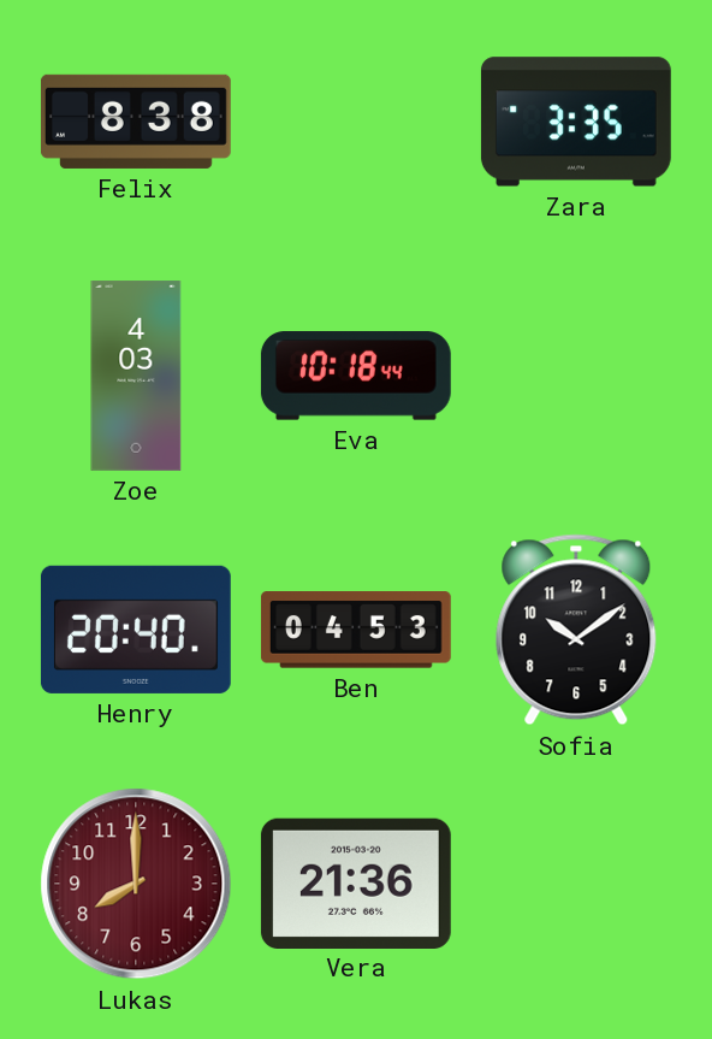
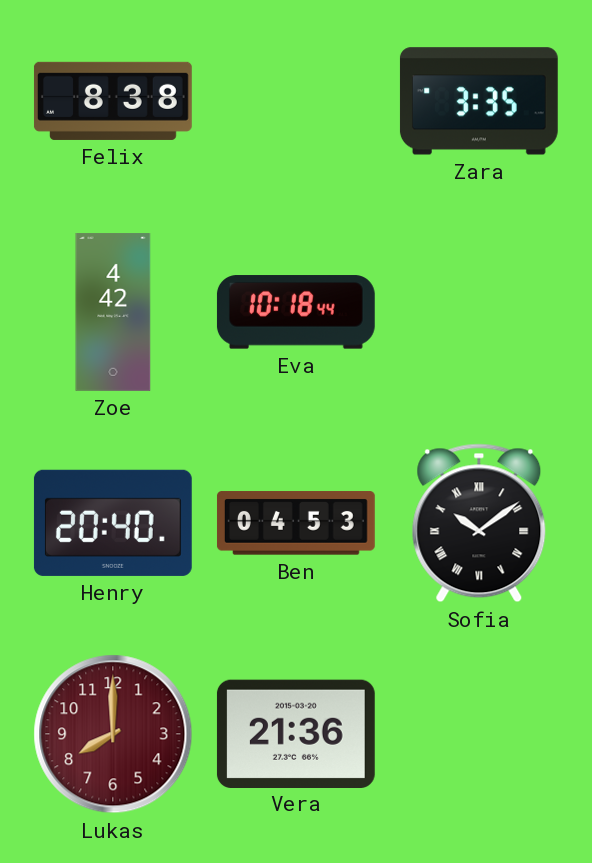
Zoe: 4:03 -> 4:42
Sofia numerals: Arabic -> Roman
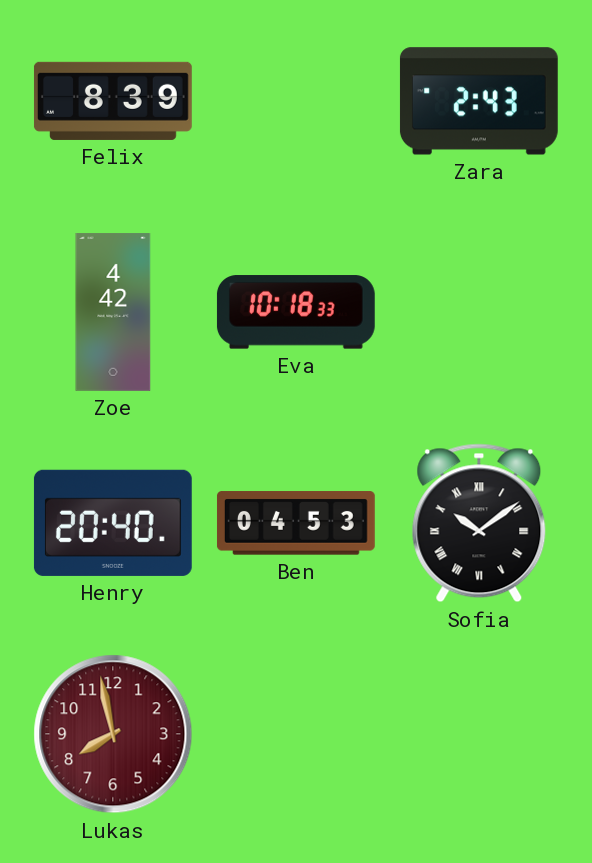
Felix: 8:38 -> 8:39
Zara: 3:35 -> 2:43
Eva: 10:18:44 -> 10:18:33
Lukas: 8:00 -> 7:58
Vera: 21:36 -> none
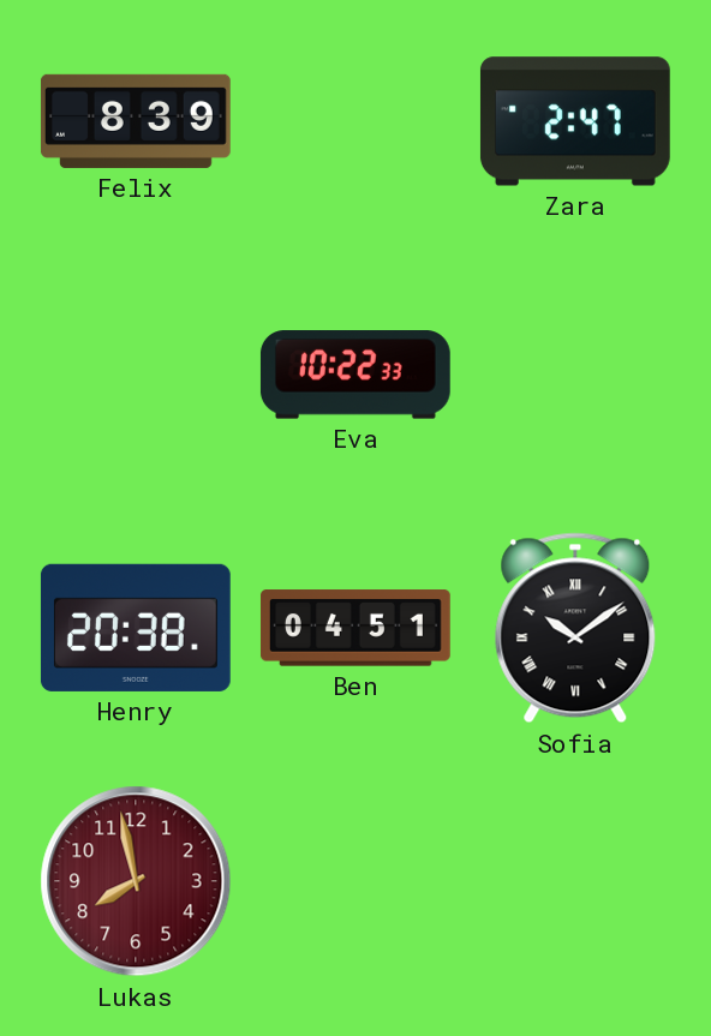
Zara: 2:43 -> 2:47
Zoe: 4:42 -> none
Eva: 10:18 -> 10:22
Henry: 20:40 -> 20:38
Ben: 04:53 -> 04:51
